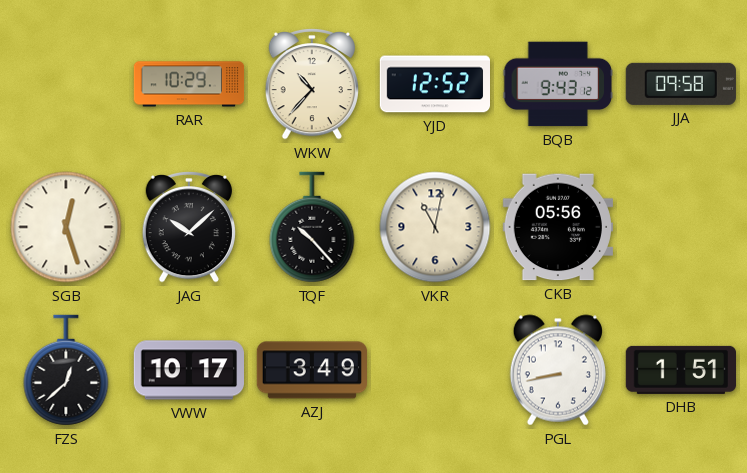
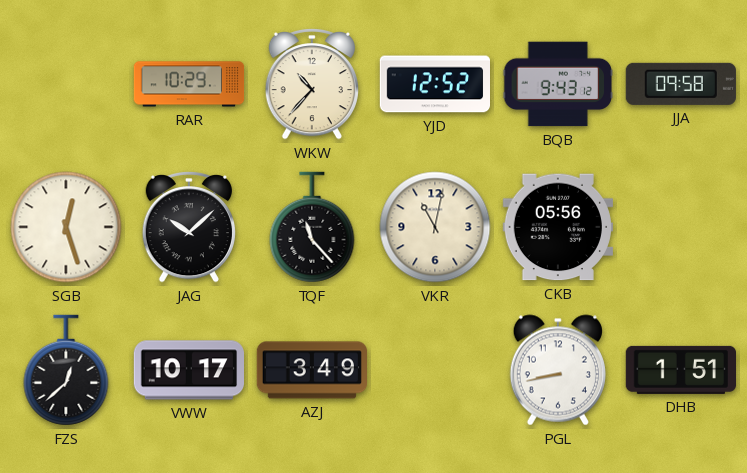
TQF: 10:23 -> 11:23
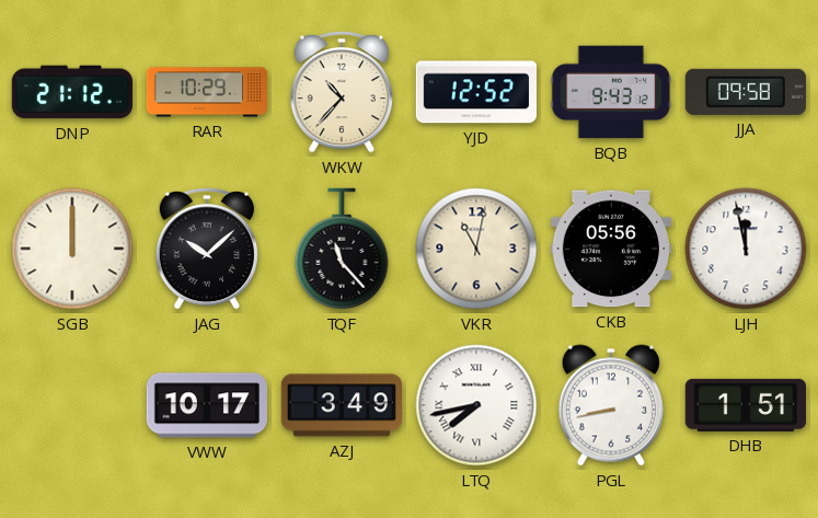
DNP: none -> 21:12
SGB: 12:27 -> 12:00
LJH: none -> 11:58
FZS: 12:38 -> none
LTQ: none -> 7:43
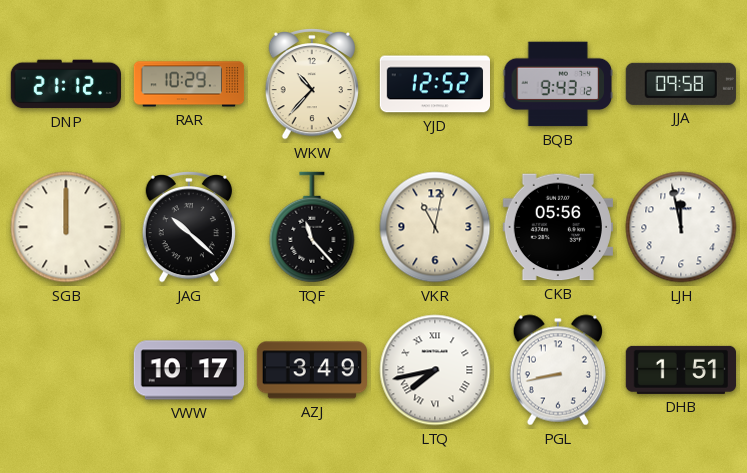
JAG: 10:08 -> 10:22
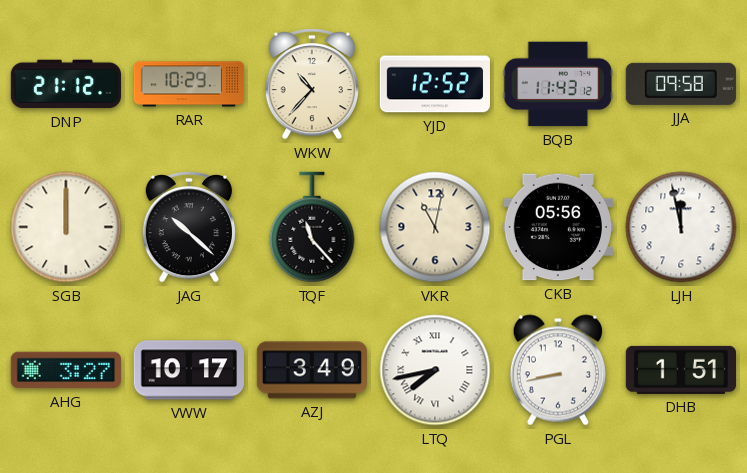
BQB: 9:43 -> 11:43
AHG: none -> 3:27
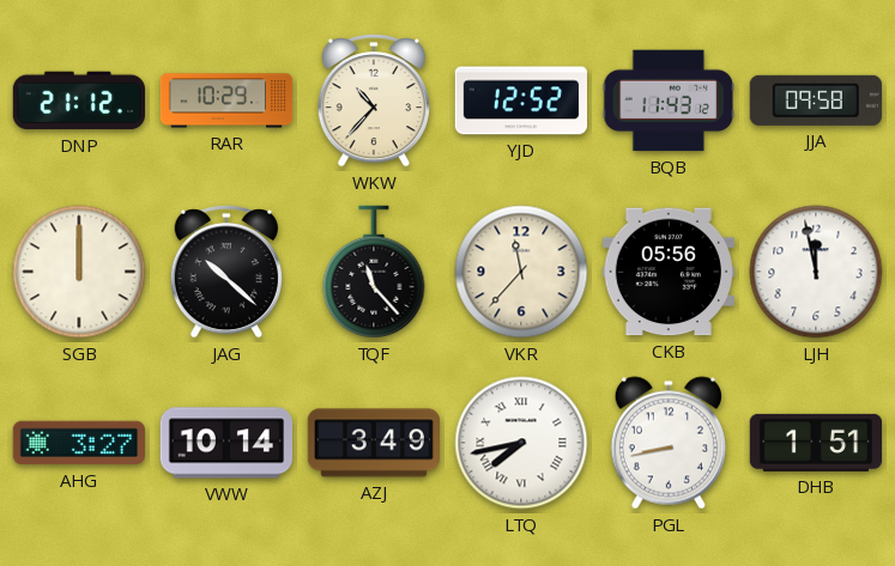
VKR: 11:02 -> 11:37
VWW: 10:17 -> 10:14
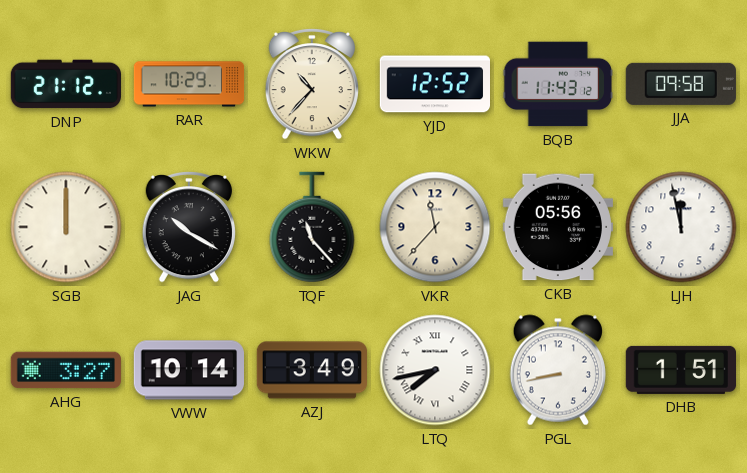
JAG: 10:22 -> 10:20
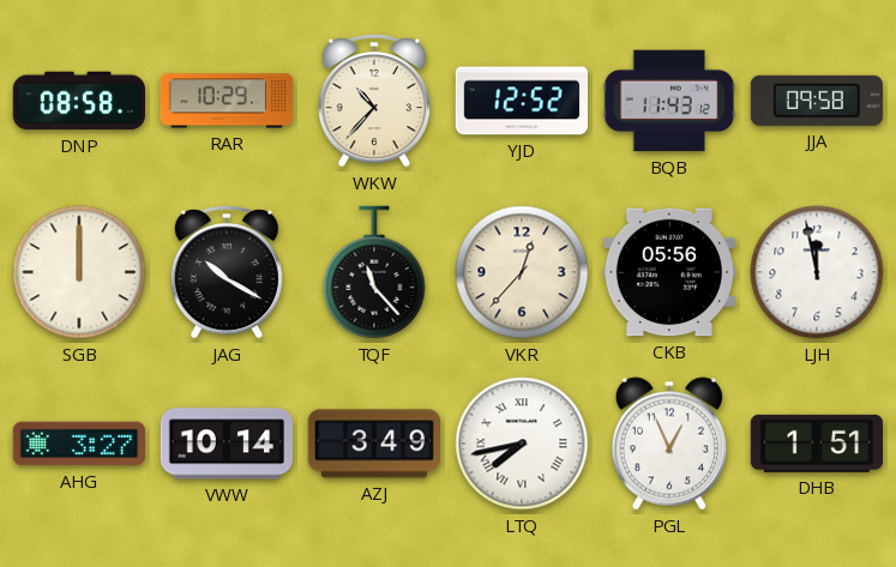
DNP: 21:12 -> 08:58
VKR: 11:37 -> 12:37
PGL: 8:43 -> 12:56
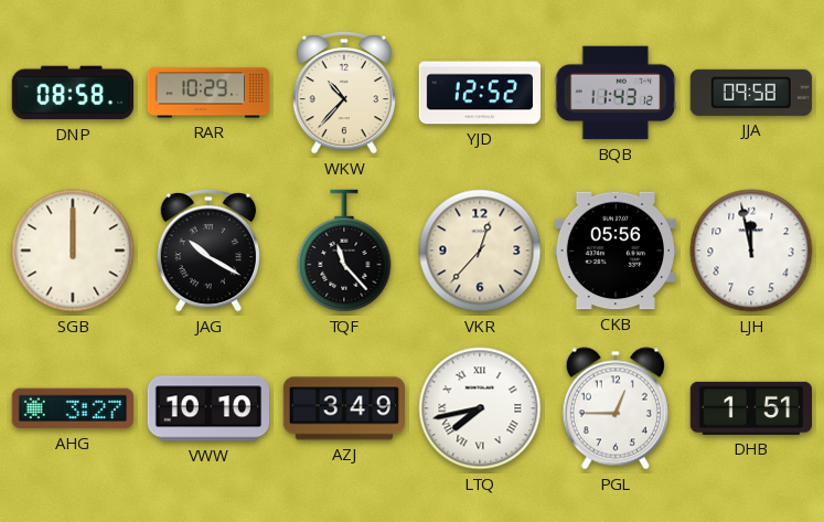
VWW: 10:14 -> 10:10
PGL: 12:56 -> 12:45
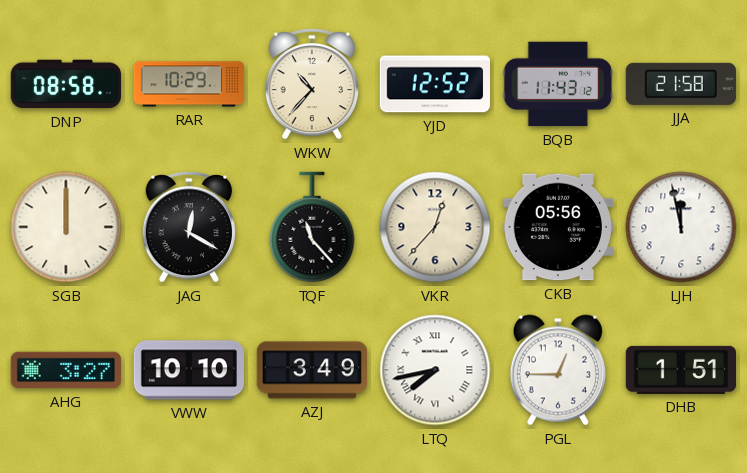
JJA: 09:58 -> 21:58
JAG: 10:20 -> 12:20
